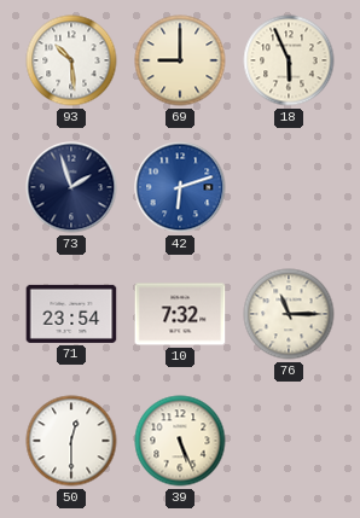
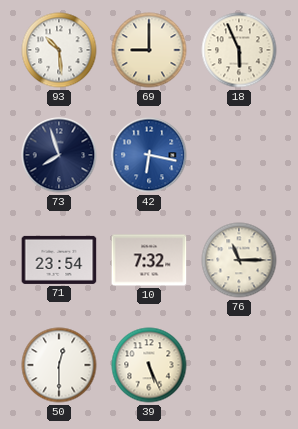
73: 1:57 -> 7:57
42: 6:12 -> 6:17
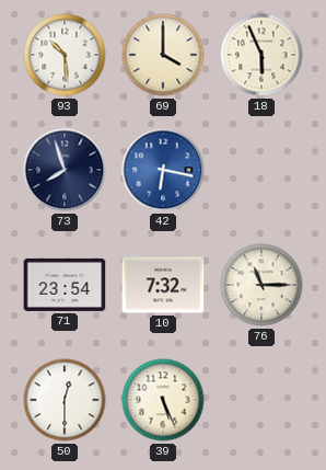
69: 9:00 -> 4:00
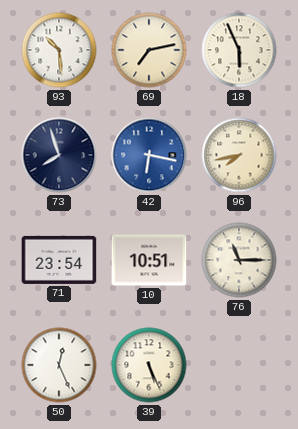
69: 4:00 -> 7:13
96: none -> 7:43
10: 7:32 -> 10:51
50: 12:30 -> 12:26
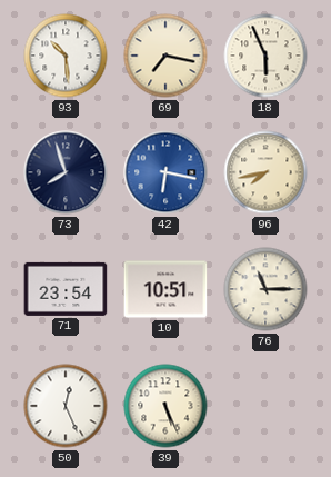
69: 7:13 -> 7:17
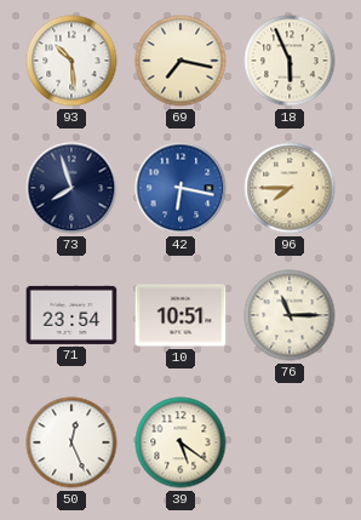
96: 7:43 -> 7:45
39: 5:26 -> 5:21
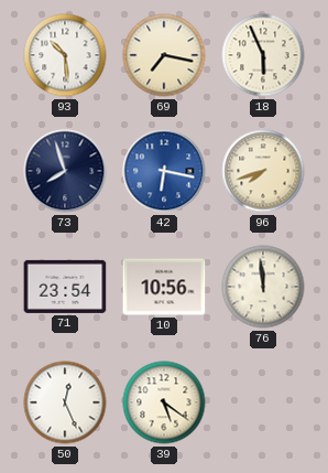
96: 7:45 -> 7:42
10: 10:51 -> 10:56
76: 11:15 -> 11:59
